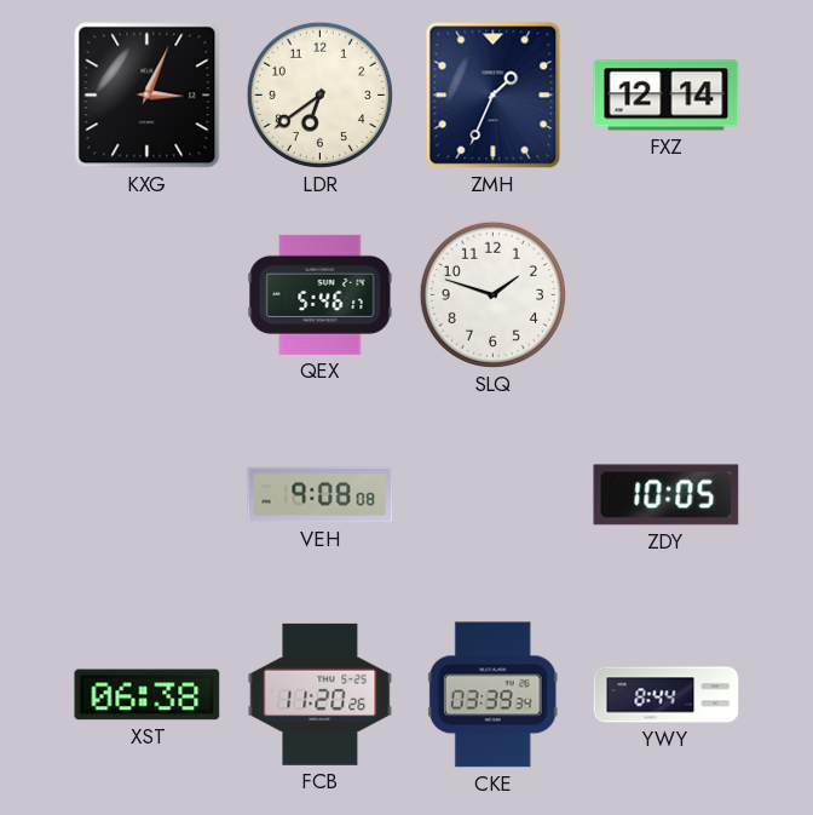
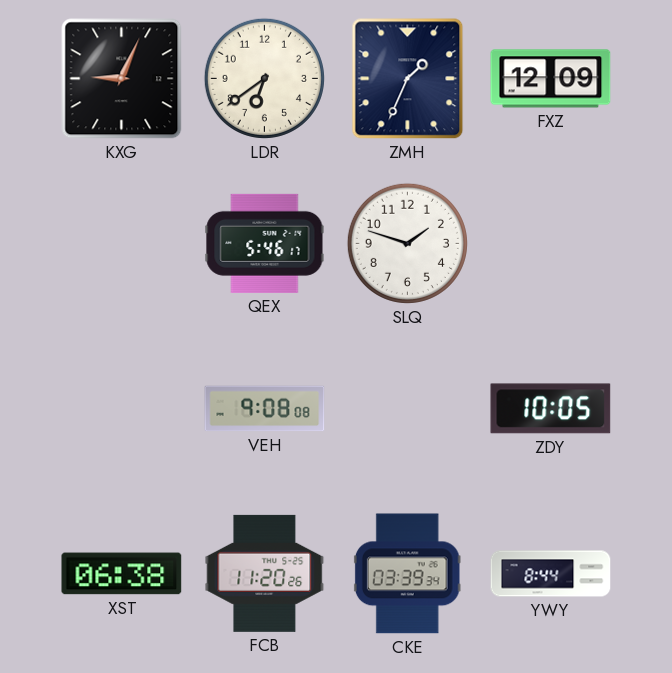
KXG: 3:04 -> 9:04
FXZ: 12:14 -> 12:09
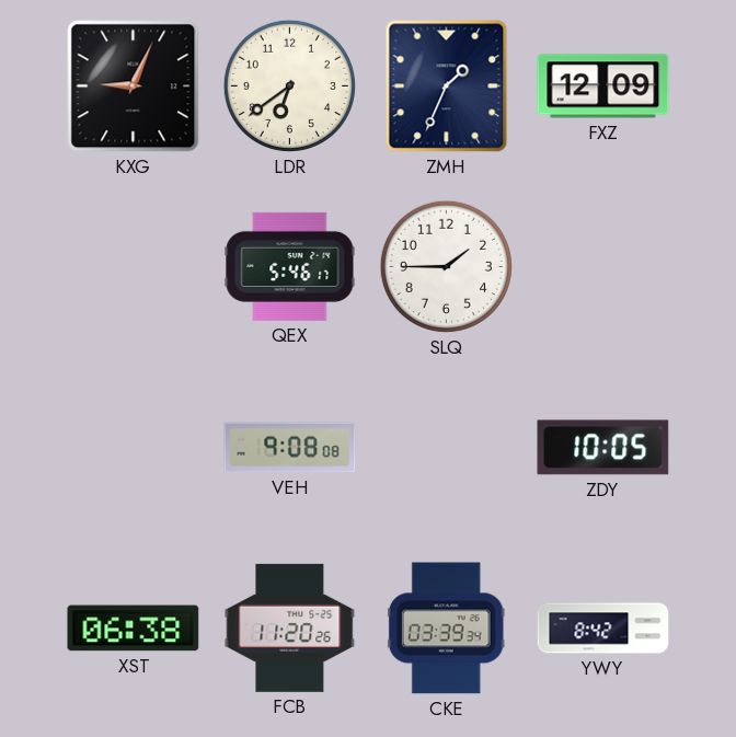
SLQ: 1:48 -> 1:45
YWY: 8:44 -> 8:42
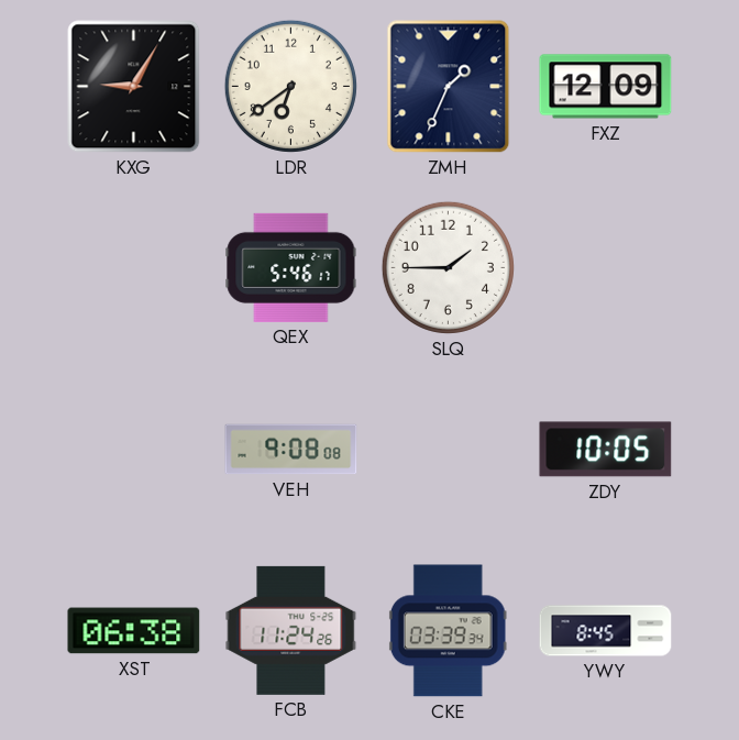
KXG: 9:04 -> 9:05
FCB: 11:20 -> 11:24
YWY: 8:42 -> 8:45
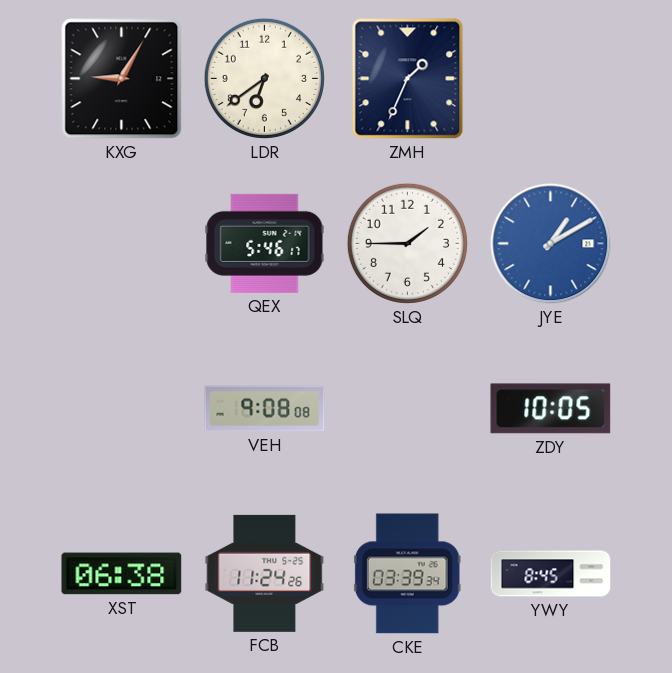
FXZ: 12:09 -> none
JYE: none -> 1:10
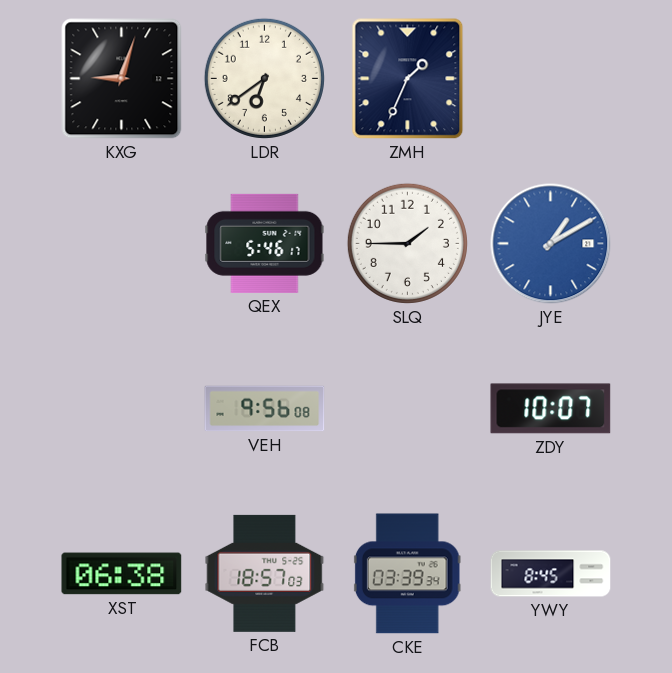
KXG: 9:05 -> 9:03
VEH: 9:08 -> 9:56
ZDY: 10:05 -> 10:07
FCB: 11:24 -> 18:57
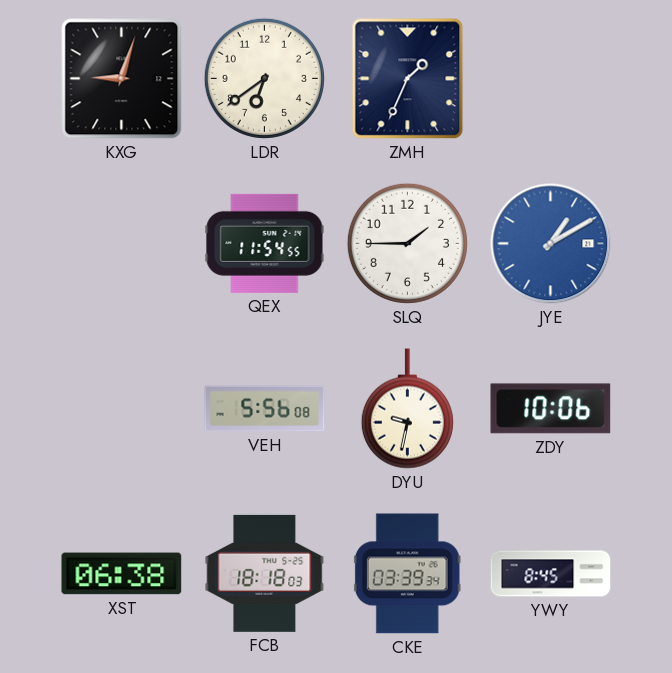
QEX: 5:46 -> 11:54
VEH: 9:56 -> 5:56
DYU: none -> 9:32
ZDY: 10:07 -> 10:06
FCB: 18:57 -> 18:18
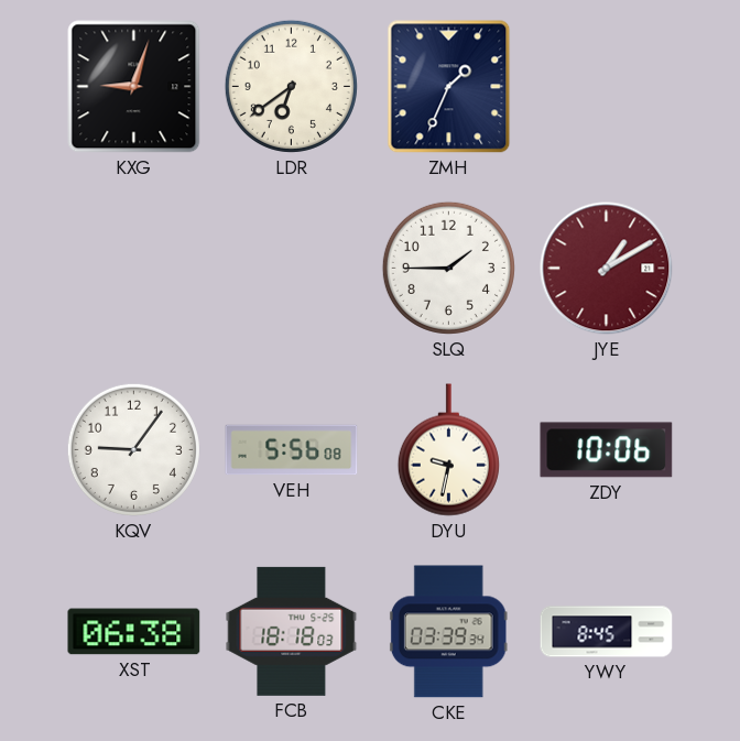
QEX: 11:54 -> none
JYE dial: blue -> burgundy
KQV: none -> 9:06
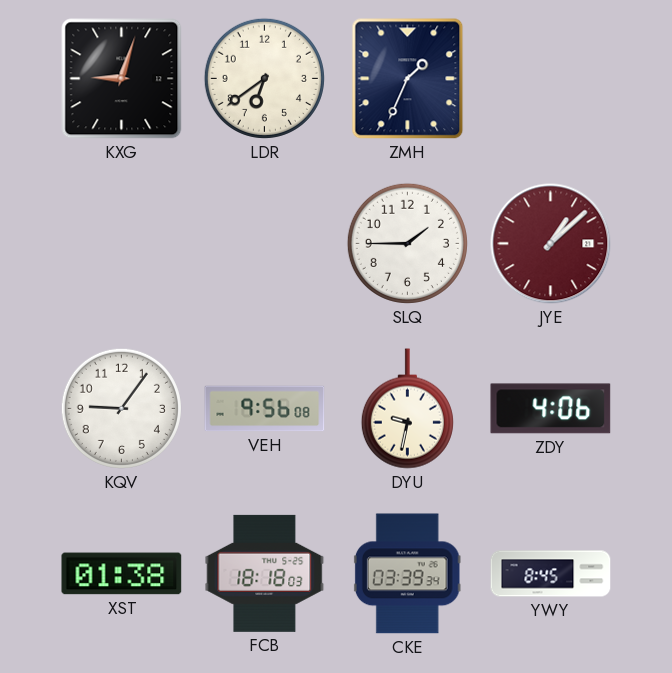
JYE: 1:10 -> 1:08
VEH: 5:56 -> 9:56
ZDY: 10:06 -> 4:06
XST: 06:38 -> 01:38
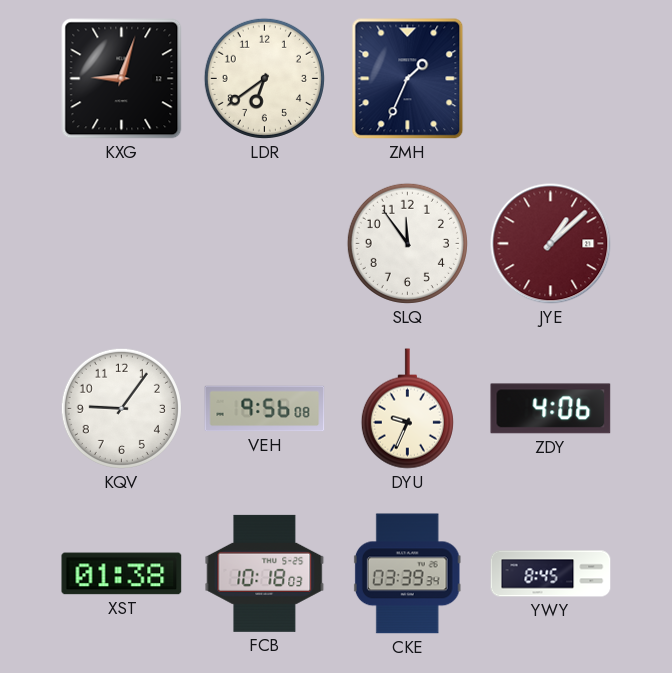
SLQ: 1:45 -> 11:54
DYU: 9:32 -> 9:34
FCB: 18:18 -> 10:18
